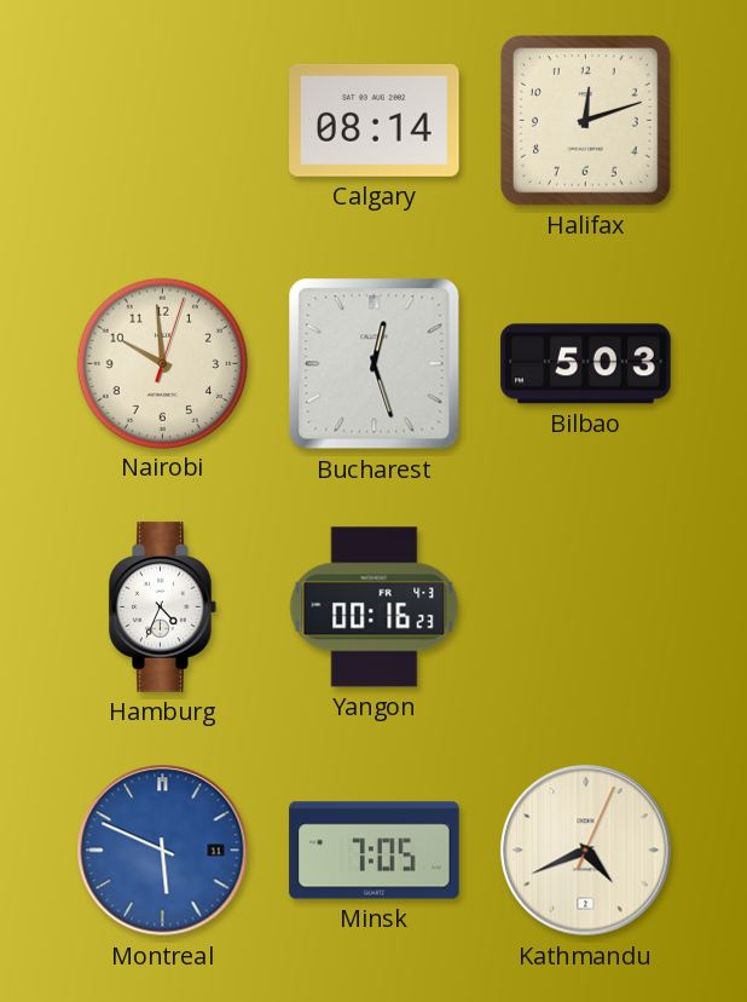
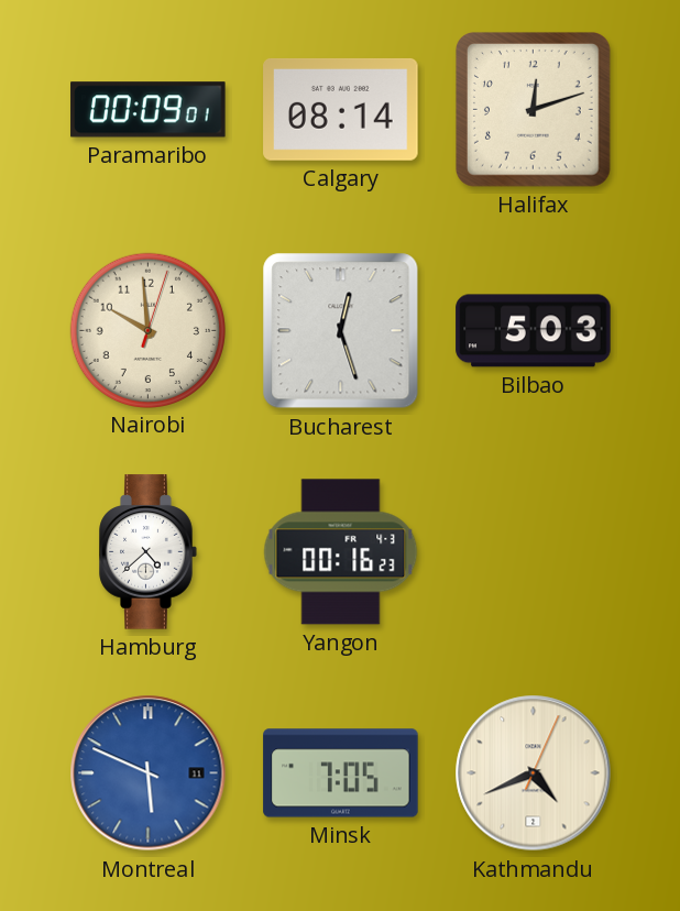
Paramaribo: none -> 00:09
Hamburg: 4:34 -> 4:38
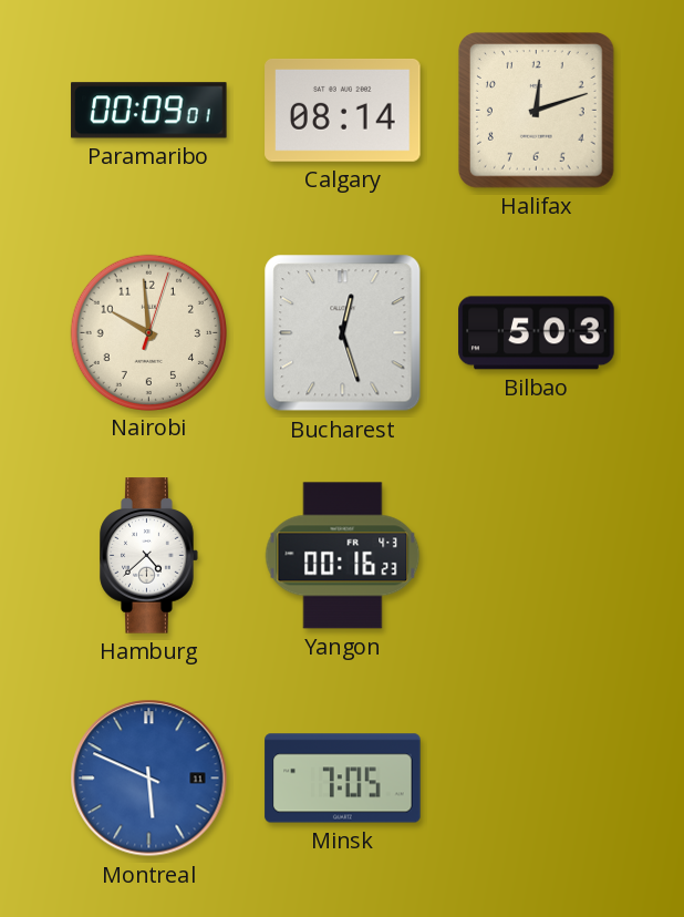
Kathmandu: 4:41 -> none
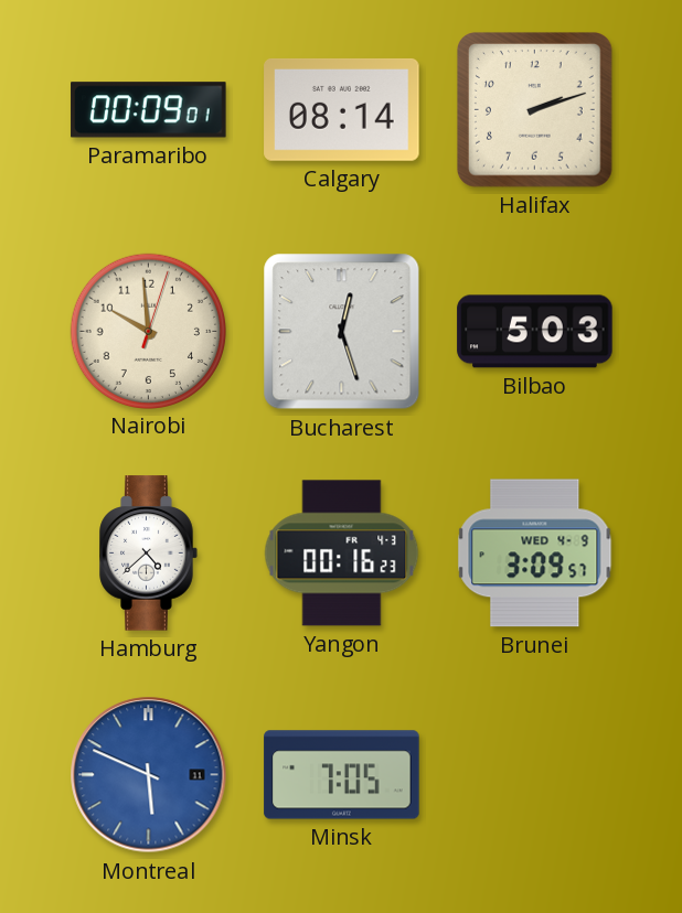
Halifax: 12:12 -> 2:12
Brunei: none -> 3:09
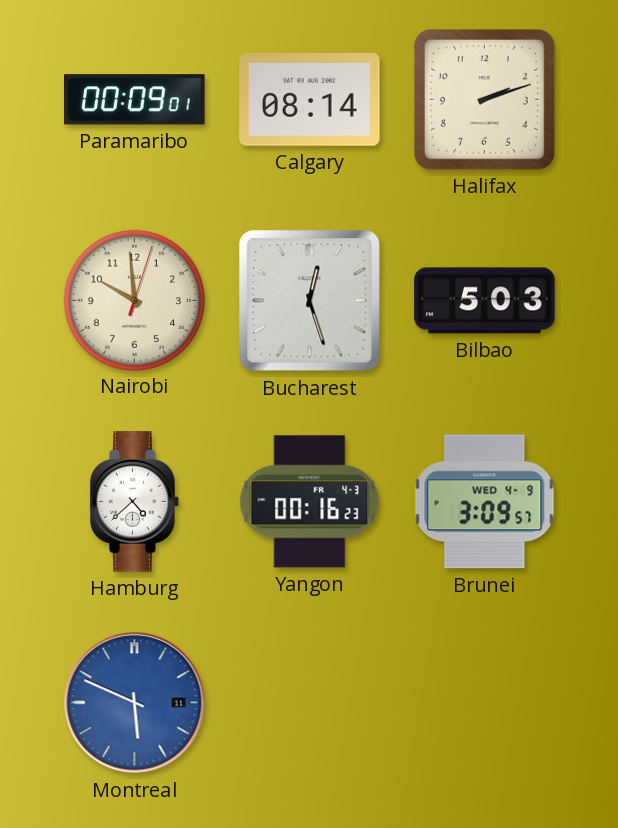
Minsk: 7:05 -> none
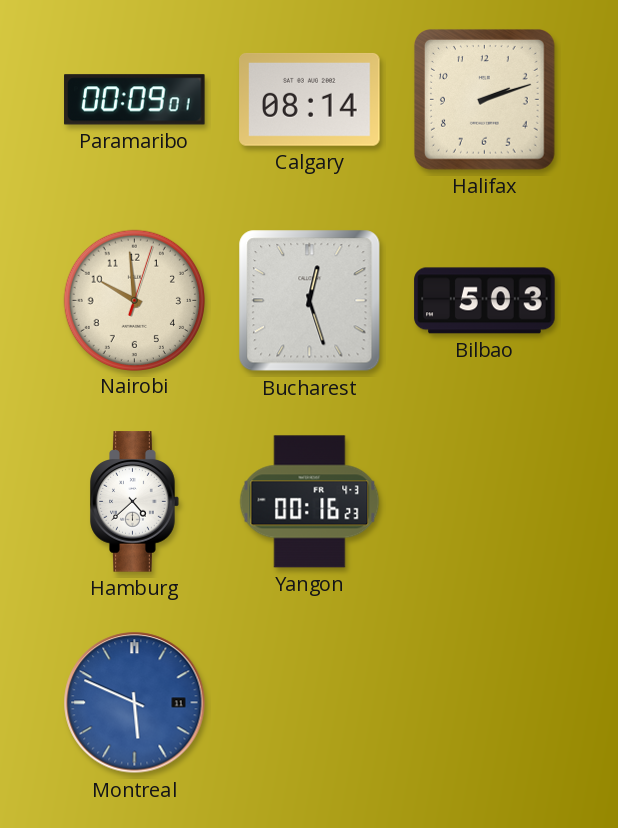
Brunei: 3:09 -> none
